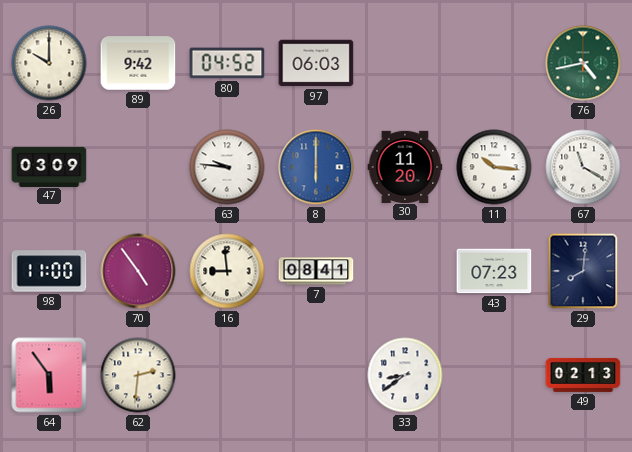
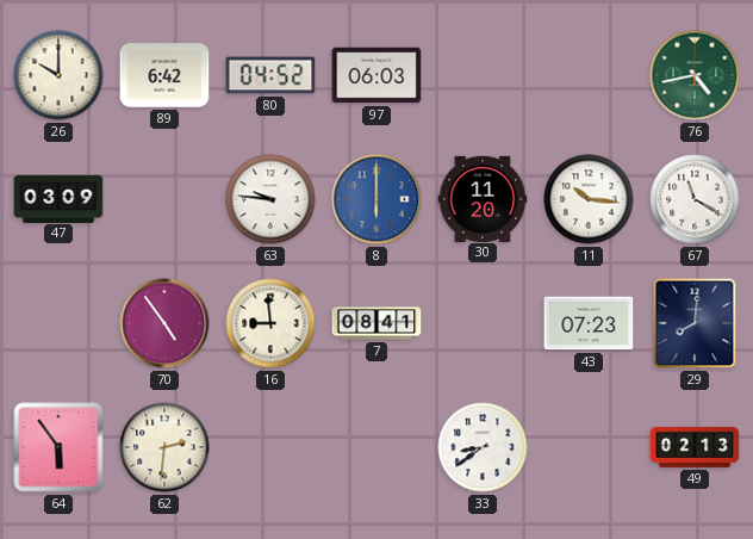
89: 9:42 -> 6:42
98: 11:00 -> none
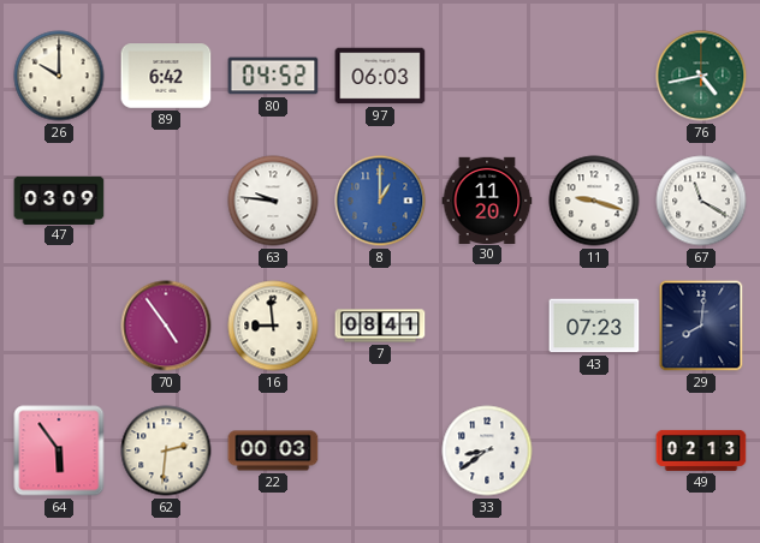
8: 6:00 -> 1:00
11: 10:16 -> 9:18
22: none -> 00:03
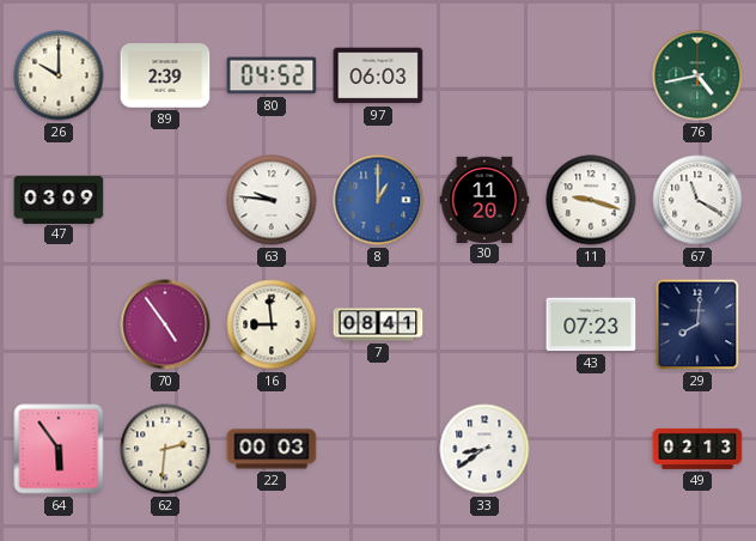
89: 6:42 -> 2:39
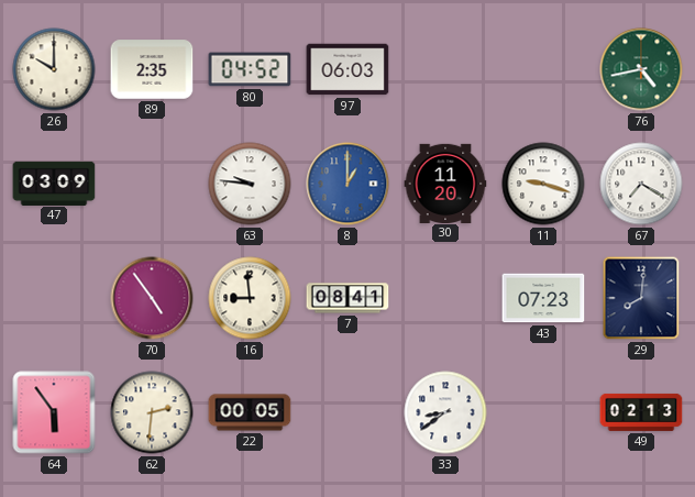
89: 2:39 -> 2:35
67: 11:20 -> 7:20
22: 00:03 -> 00:05
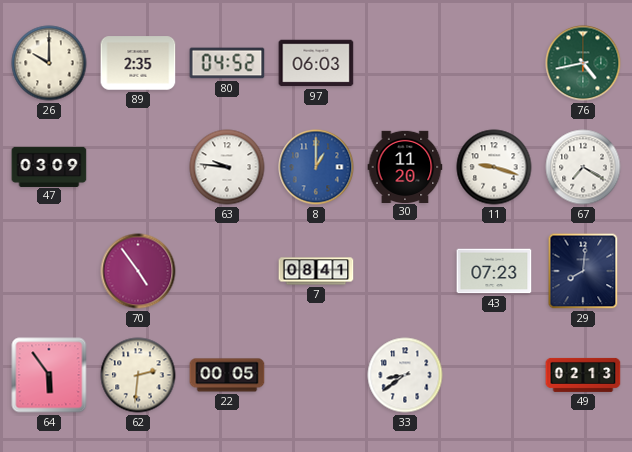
16: 8:59 -> none
